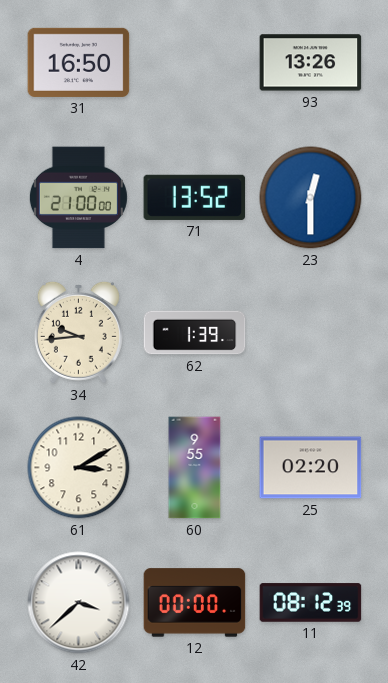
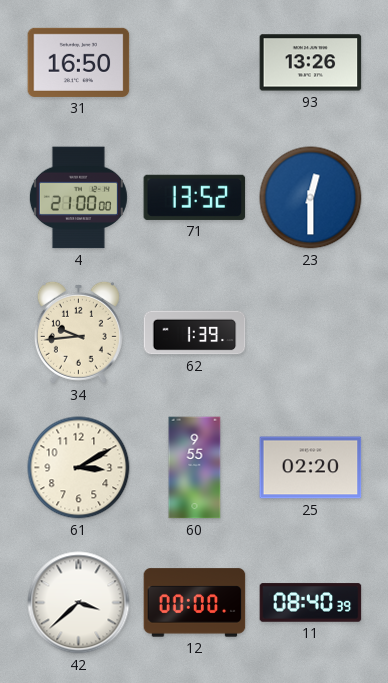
11: 08:12 -> 08:40
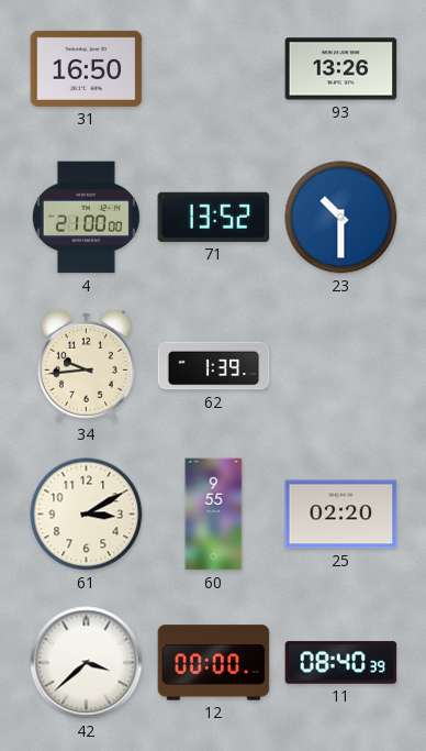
23: 12:30 -> 10:30
